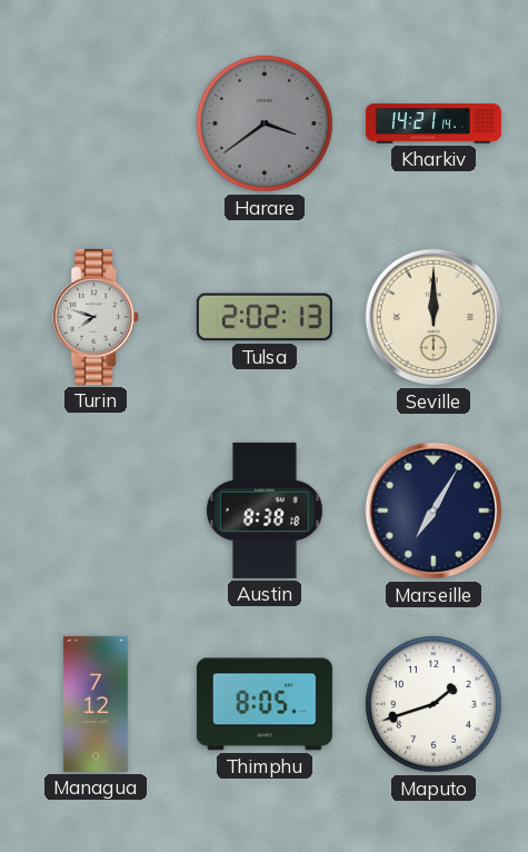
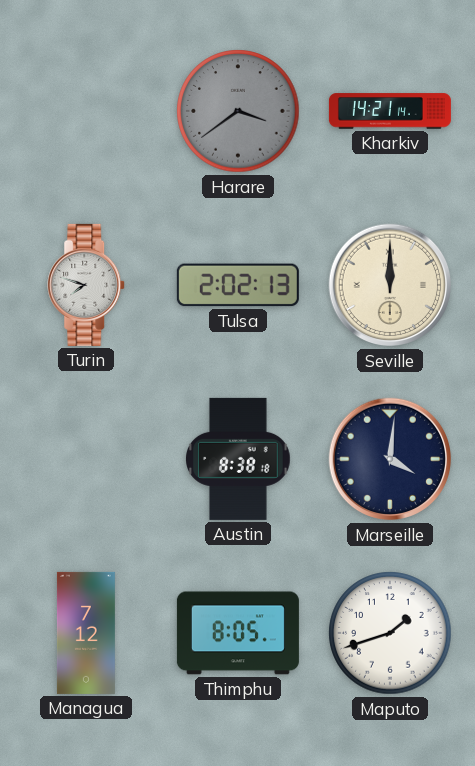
Marseille: 7:05 -> 4:01
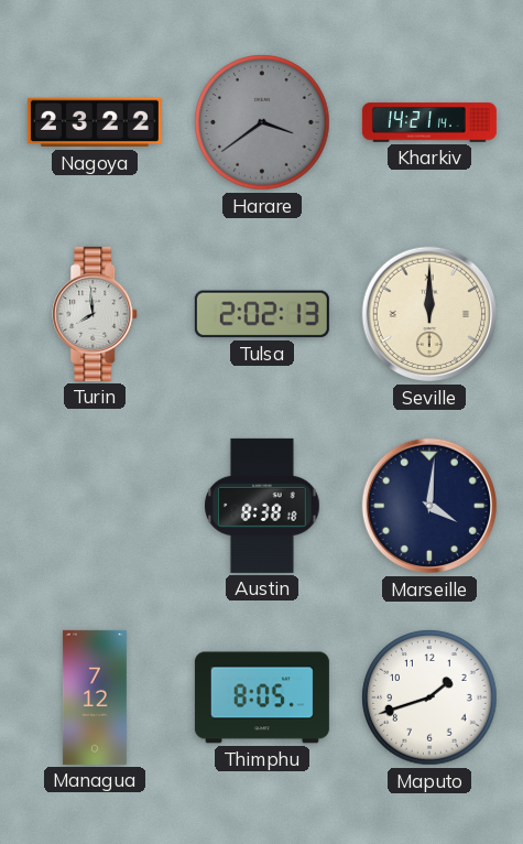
Nagoya: none -> 23:22
Turin: 7:48 -> 7:59
